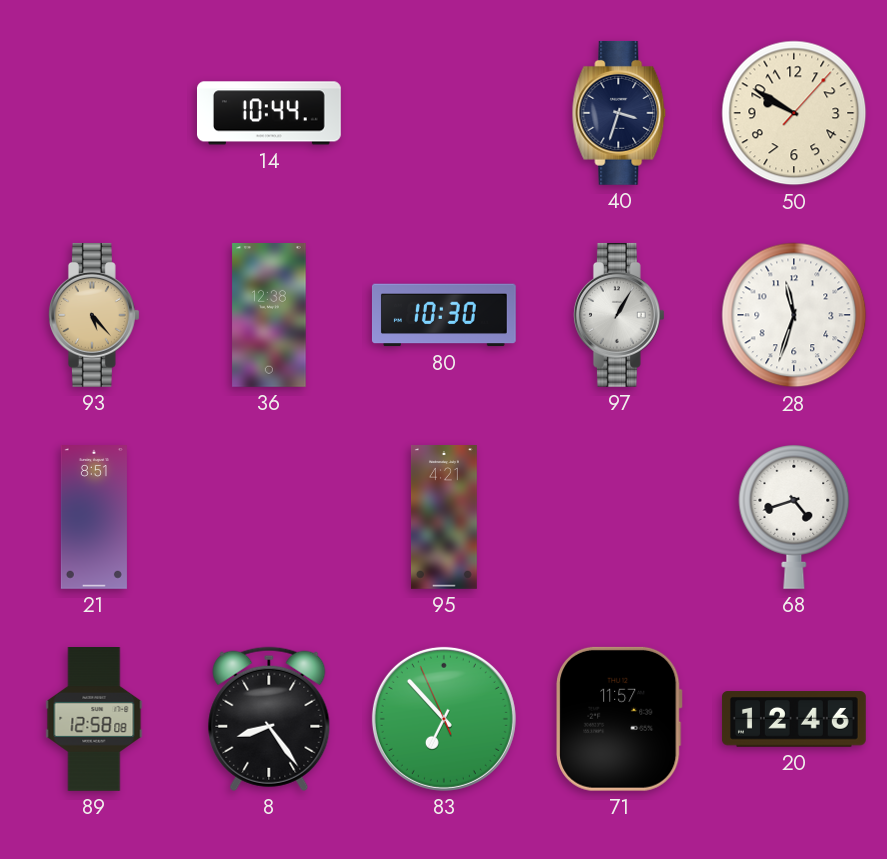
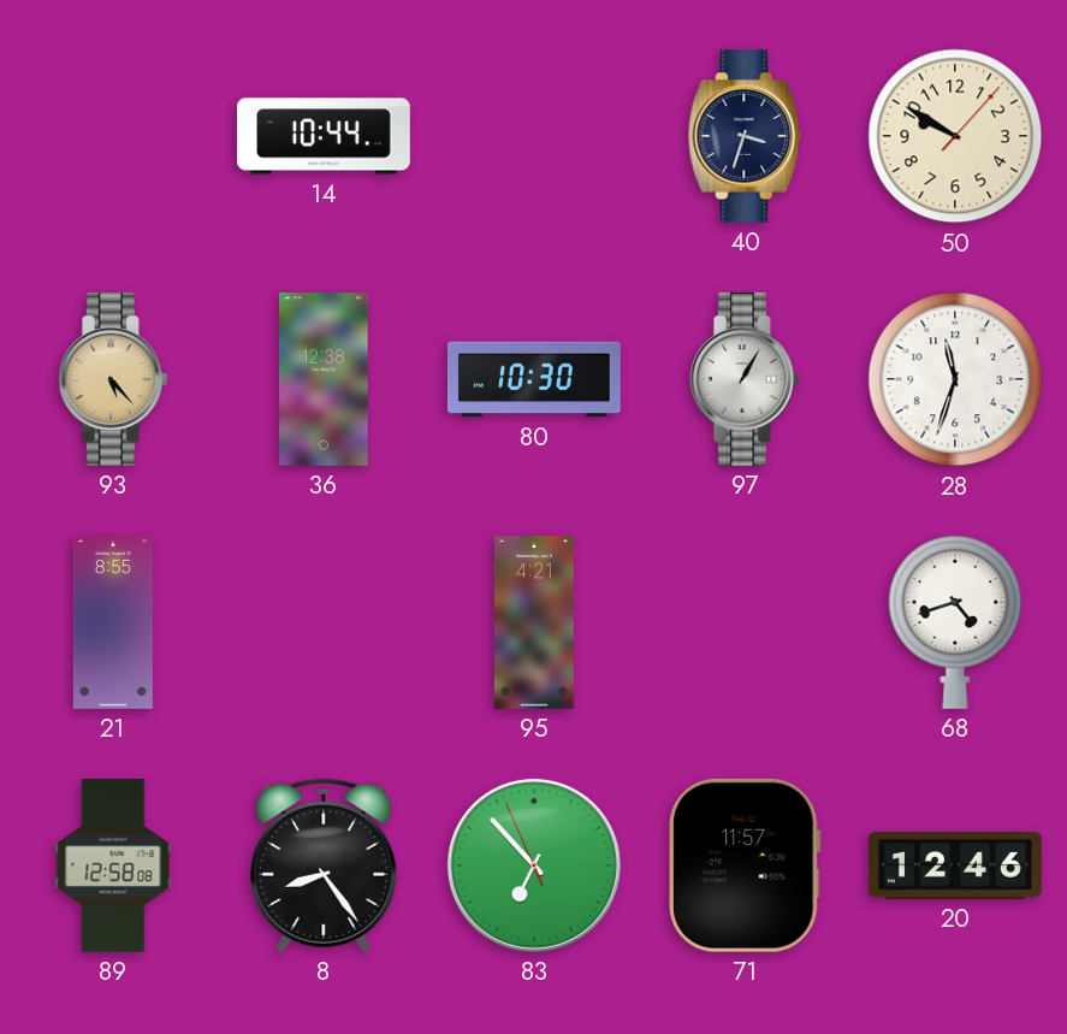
21: 8:51 -> 8:55
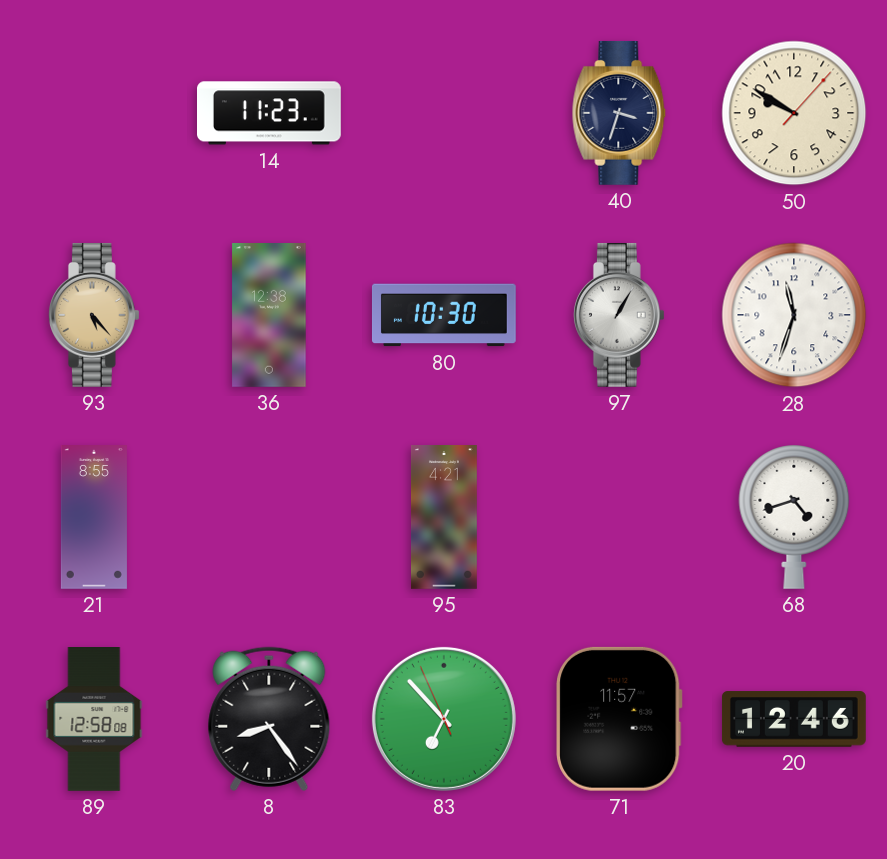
14: 10:44 -> 11:23
